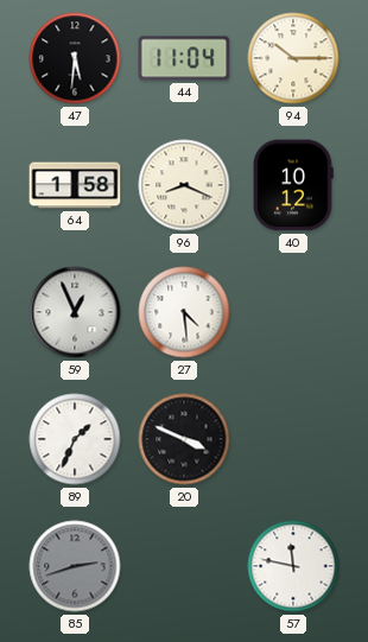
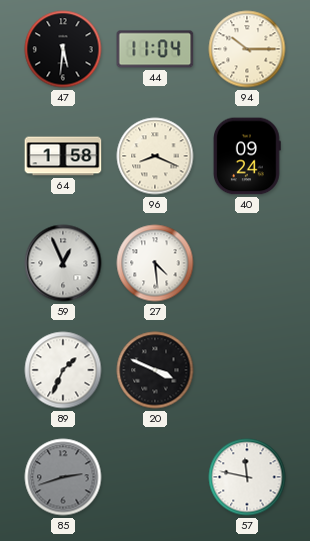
40: 10:12 -> 09:24
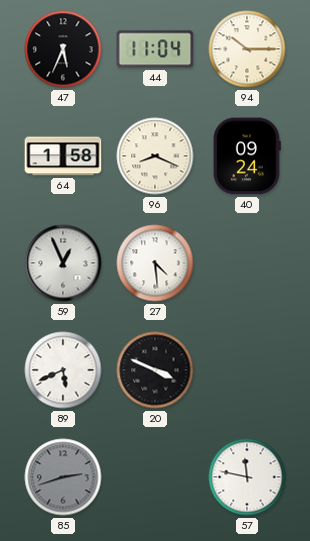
47: 5:31 -> 5:34
89: 1:34 -> 5:41
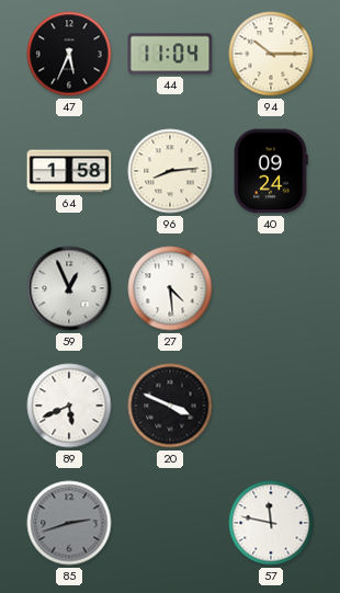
96: 8:19 -> 8:14
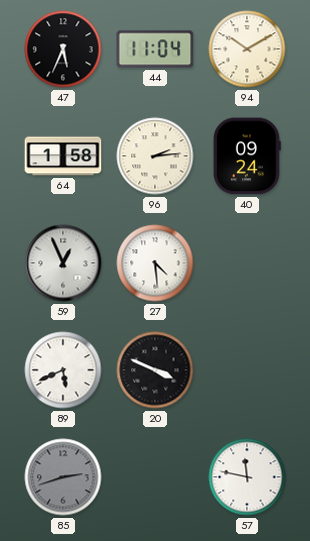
94: 10:15 -> 10:10
96: 8:14 -> 2:14
